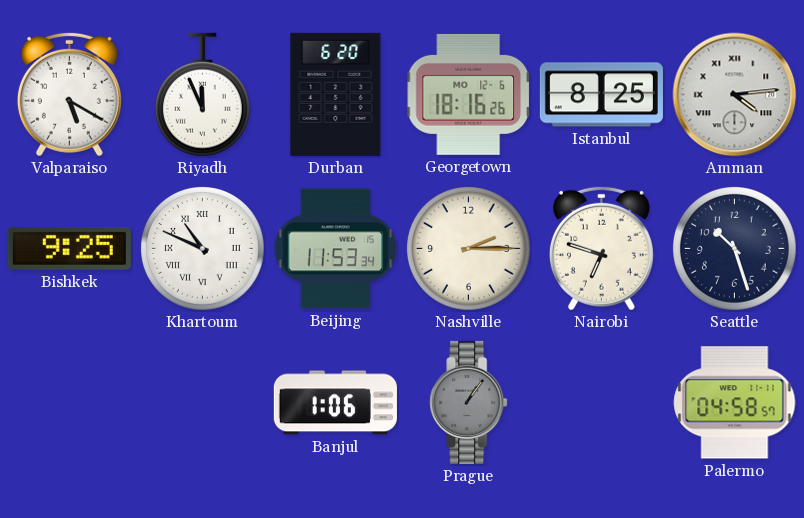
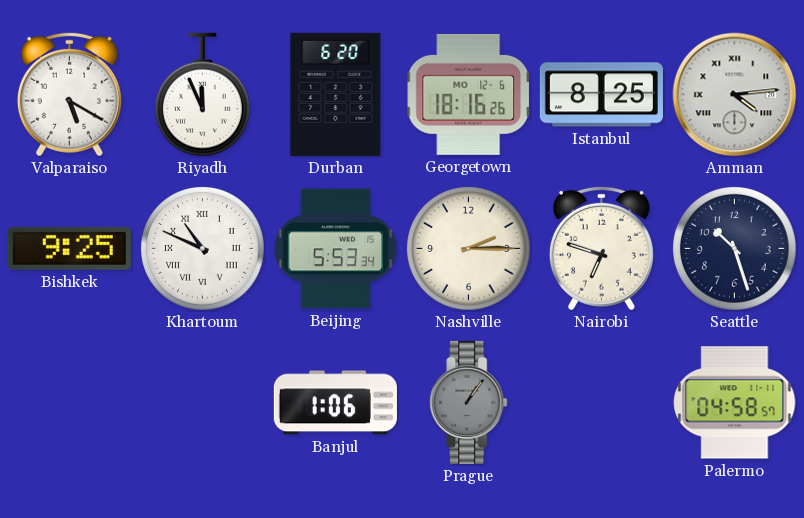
Beijing: 11:53 -> 5:53
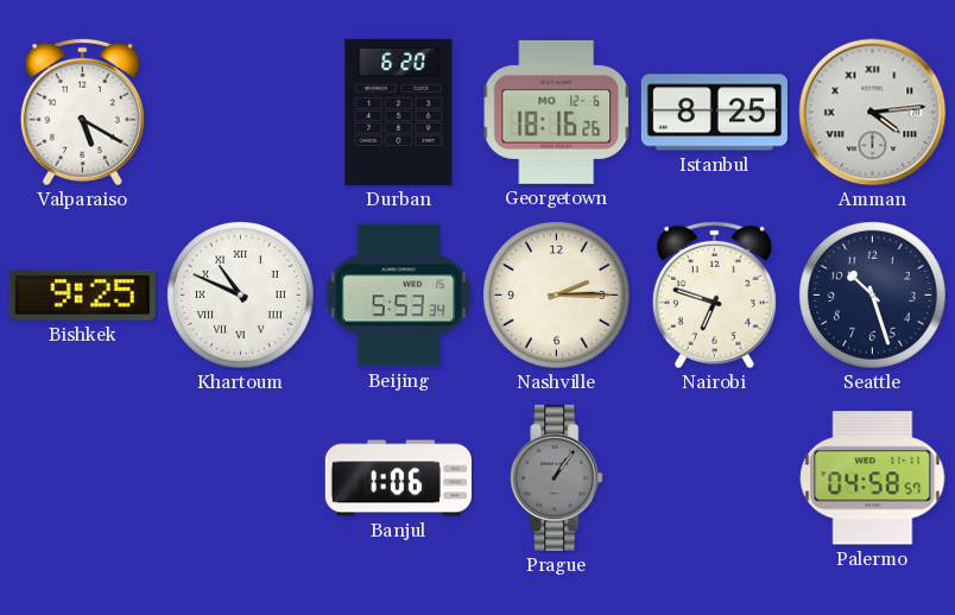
Riyadh: 11:56 -> none
